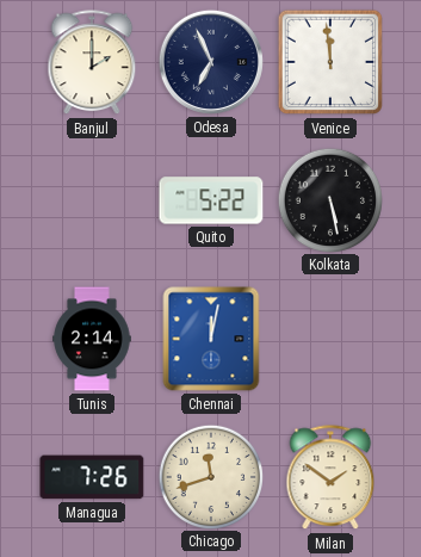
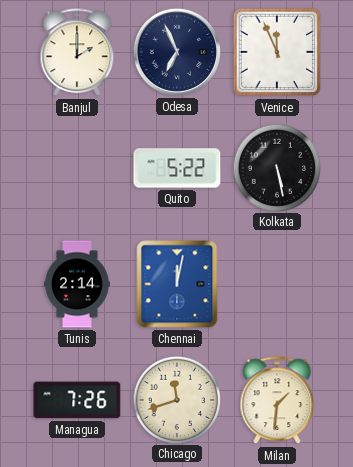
Venice: 11:59 -> 11:56
Milan: 1:51 -> 1:31
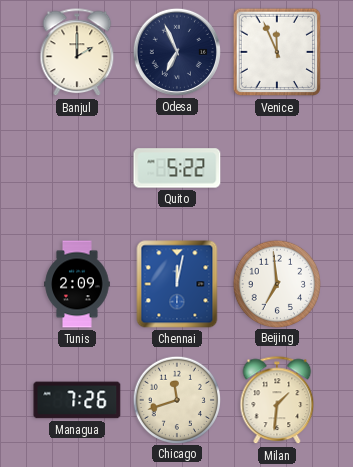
Kolkata: 5:28 -> none
Tunis: 2:14 -> 2:09
Beijing: none -> 6:59
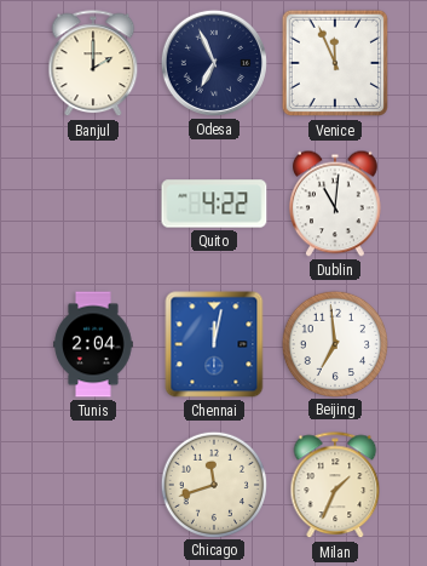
Quito: 5:22 -> 4:22
Dublin: none -> 11:01
Tunis: 2:09 -> 2:04
Managua: 7:26 -> none
Milan: 1:31 -> 1:34
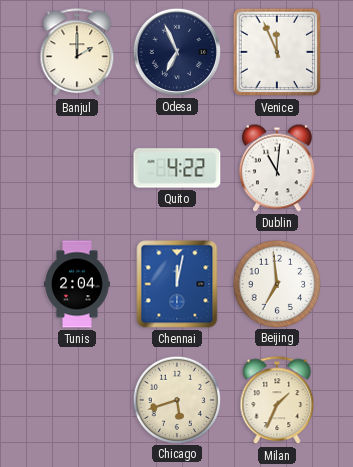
Chicago: 11:42 -> 5:42
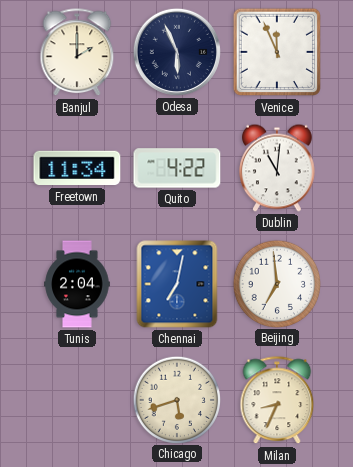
Odesa: 6:56 -> 5:56
Freetown: none -> 11:34
Chennai: 12:02 -> 7:02
Milan: 1:34 -> 8:34
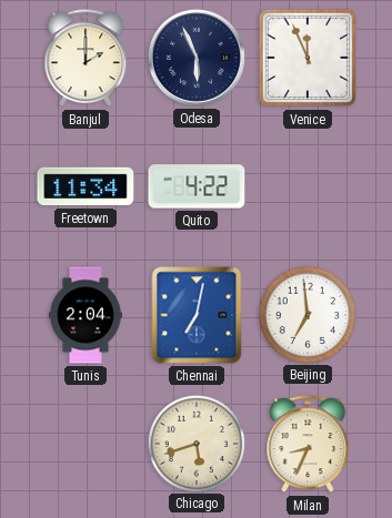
Dublin: 11:01 -> none
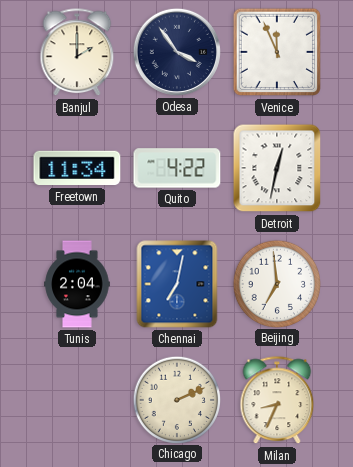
Odesa: 5:56 -> 3:54
Detroit: none -> 12:32
Chicago: 5:42 -> 2:11
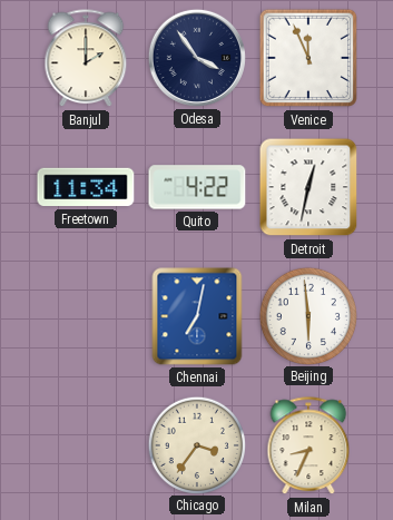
Tunis: 2:04 -> none
Beijing: 6:59 -> 5:59
Chicago: 2:11 -> 3:36
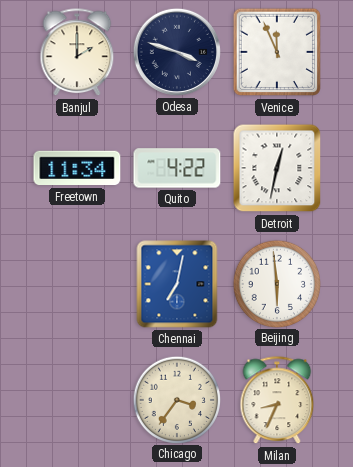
Odesa: 3:54 -> 3:48
